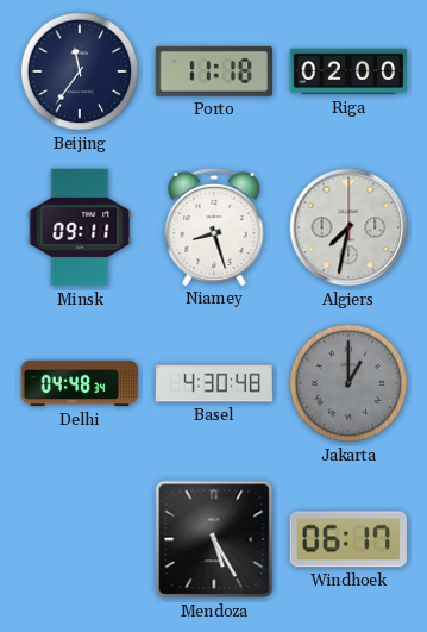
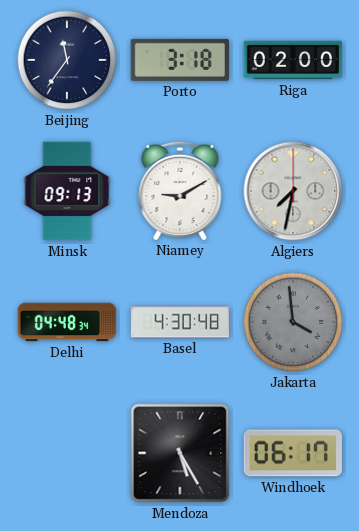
Porto: 11:18 -> 3:18
Minsk: 09:11 -> 09:13
Niamey: 8:27 -> 9:10
Jakarta: 1:00 -> 3:59
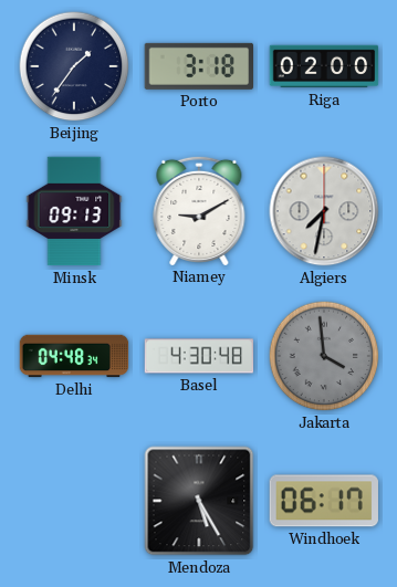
Beijing: 11:36 -> 1:36
